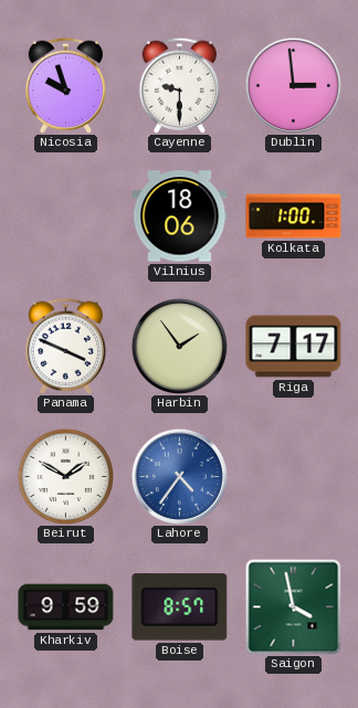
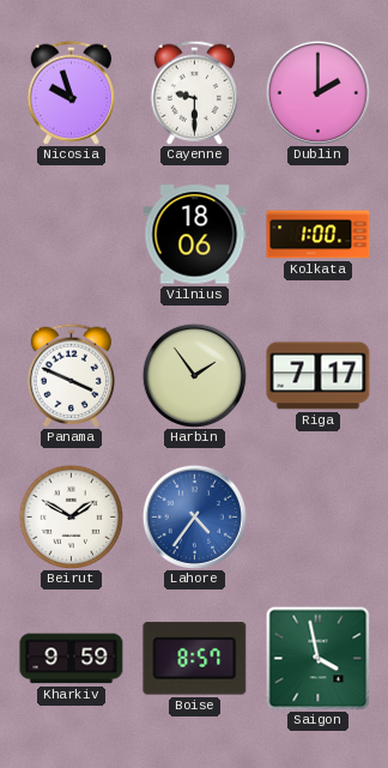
Dublin: 2:59 -> 2:00
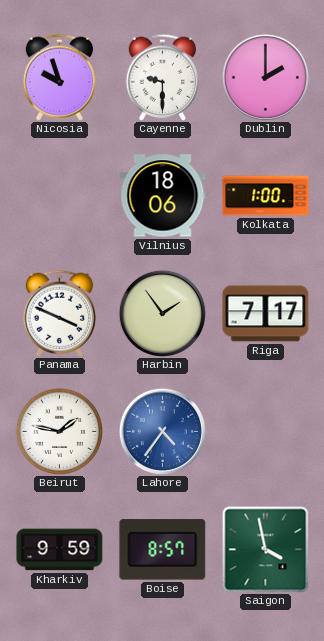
Beirut: 1:50 -> 1:47
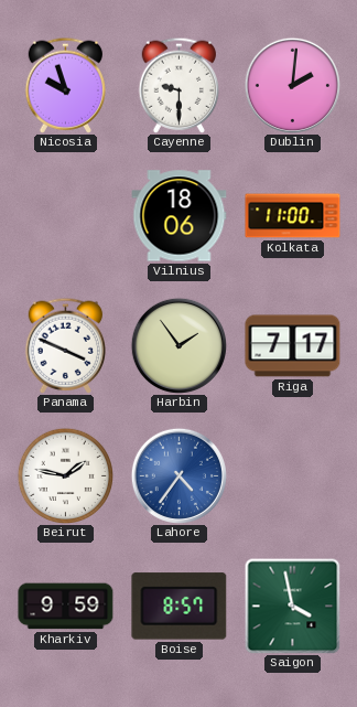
Dublin: 2:00 -> 2:01
Kolkata: 1:00 -> 11:00
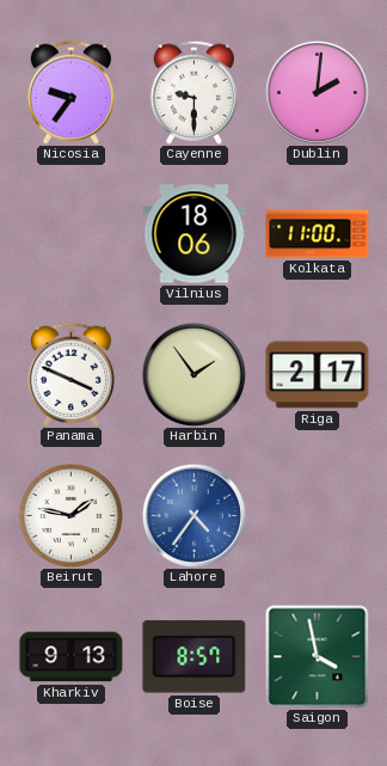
Nicosia: 9:57 -> 9:36
Riga: 7:17 -> 2:17
Kharkiv: 9:59 -> 9:13
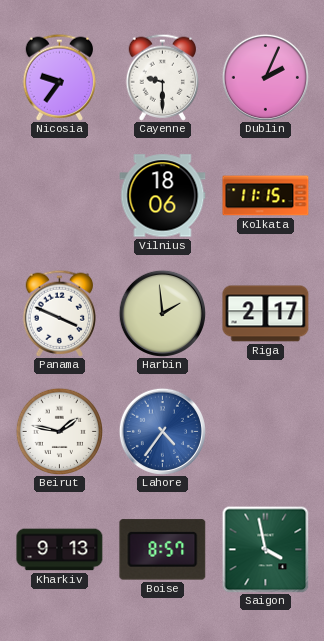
Dublin: 2:01 -> 2:04
Kolkata: 11:00 -> 11:15
Harbin: 1:54 -> 1:59
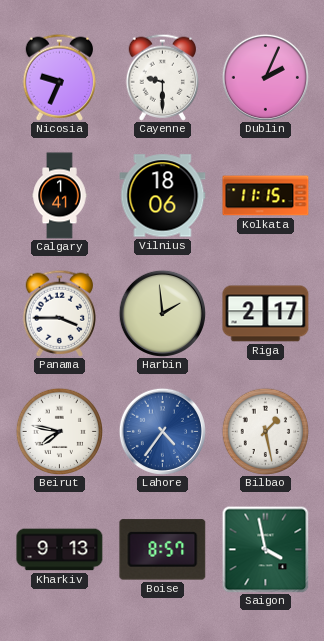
Nicosia: 9:36 -> 9:34
Calgary: none -> 1:41
Panama: 3:49 -> 3:45
Beirut: 1:47 -> 7:47
Bilbao: none -> 1:28
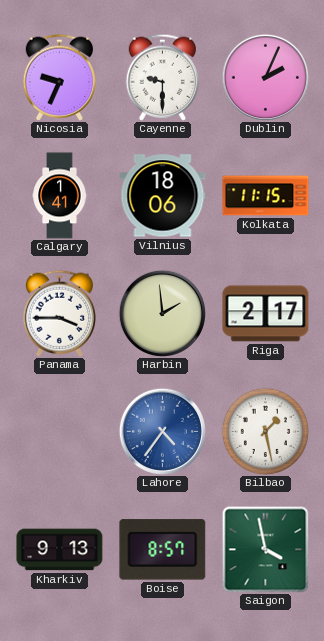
Beirut: 7:47 -> none
